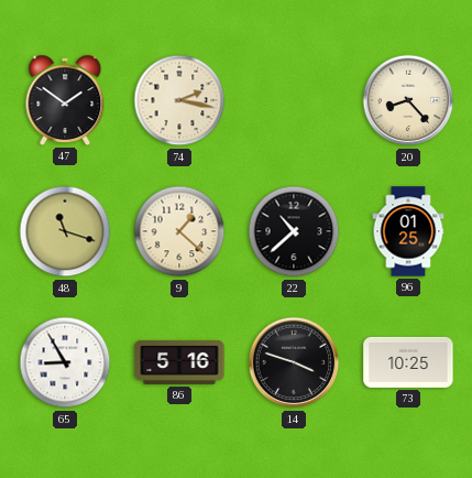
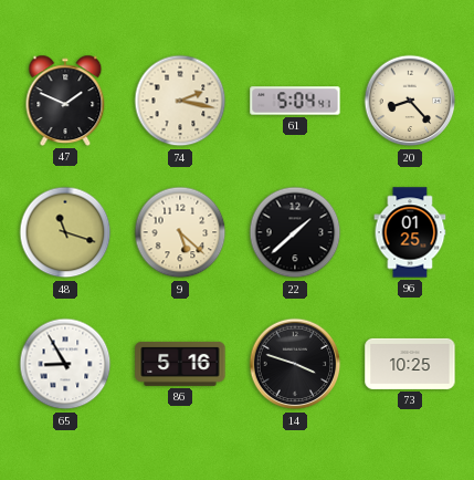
47: 1:51 -> 1:49
61: none -> 5:04
9: 1:22 -> 5:22
22: 10:38 -> 1:38
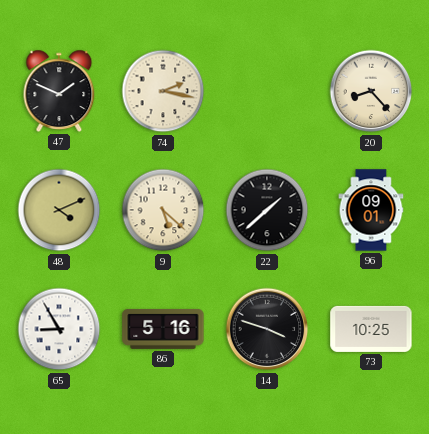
61: 5:04 -> none
48: 11:18 -> 4:11
96: 01:25 -> 09:01
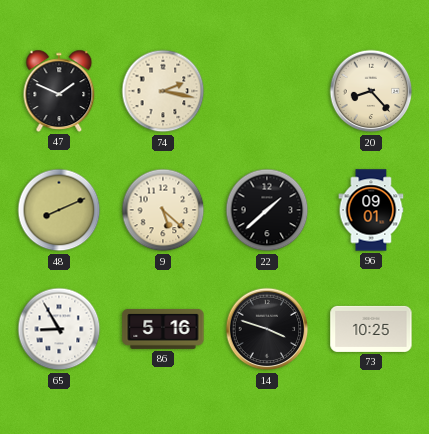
48: 4:11 -> 8:11
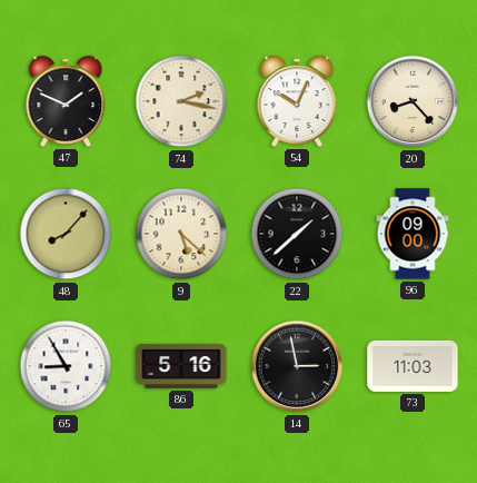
54: none -> 10:04
48: 8:11 -> 8:07
96: 09:01 -> 09:00
14: 3:48 -> 2:58
73: 10:25 -> 11:03
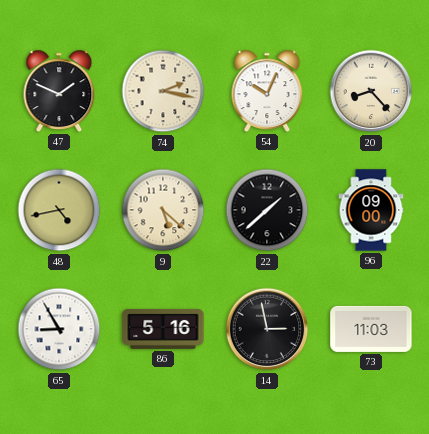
48: 8:07 -> 4:43
